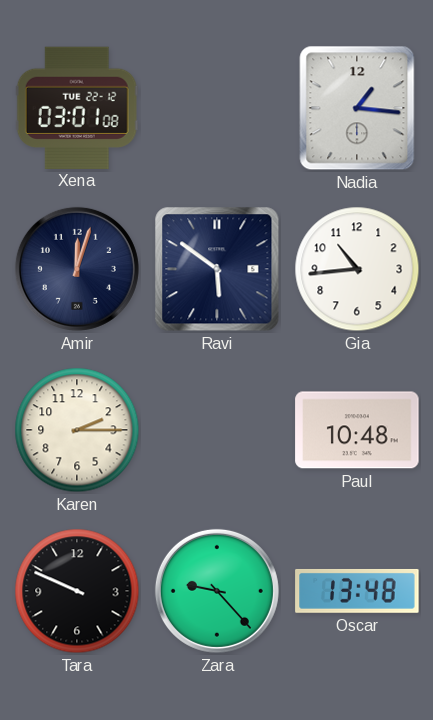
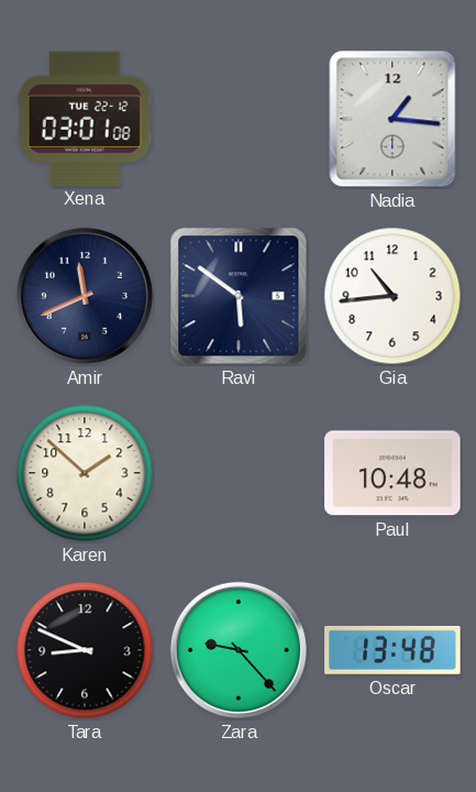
Amir: 12:03 -> 11:41
Karen: 2:15 -> 1:52
Tara: 9:49 -> 8:49
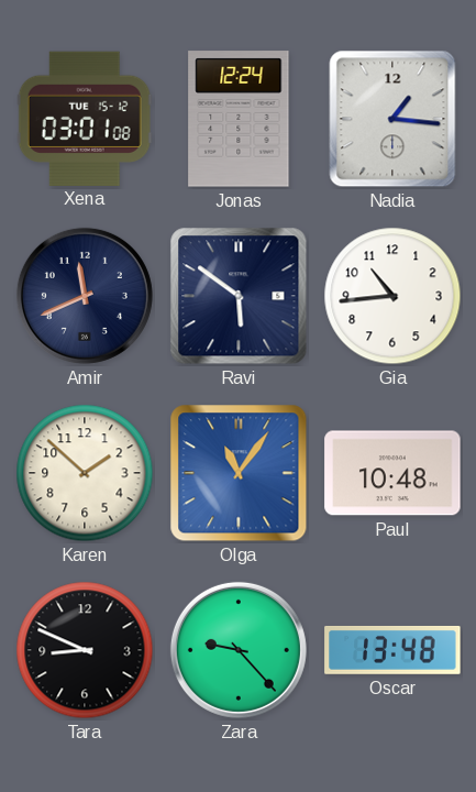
Xena date: TUE 22-12 -> TUE 15-12
Jonas: none -> 12:24
Olga: none -> 11:06
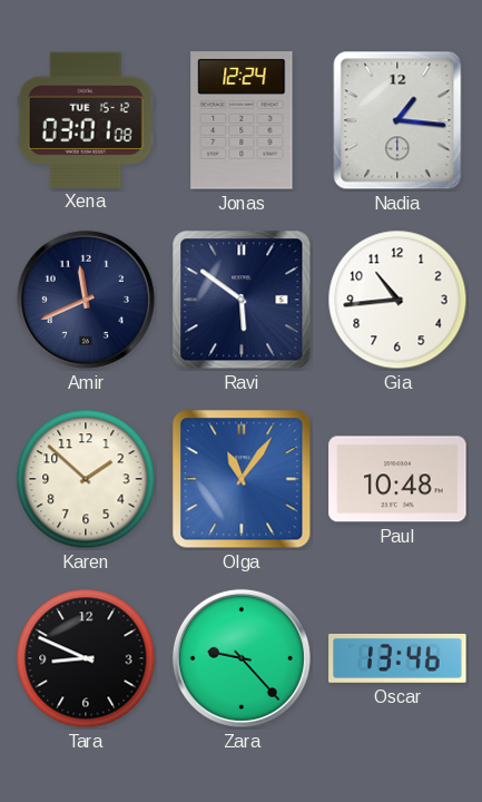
Oscar: 13:48 -> 13:46
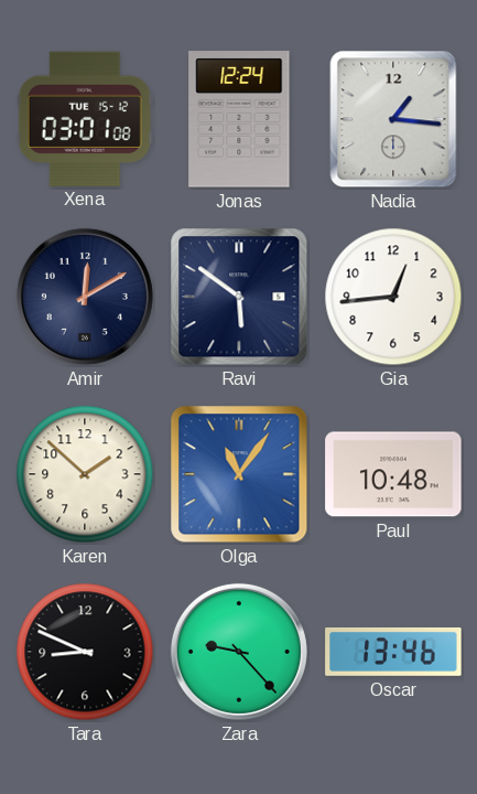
Amir: 11:41 -> 12:10
Gia: 10:44 -> 12:44
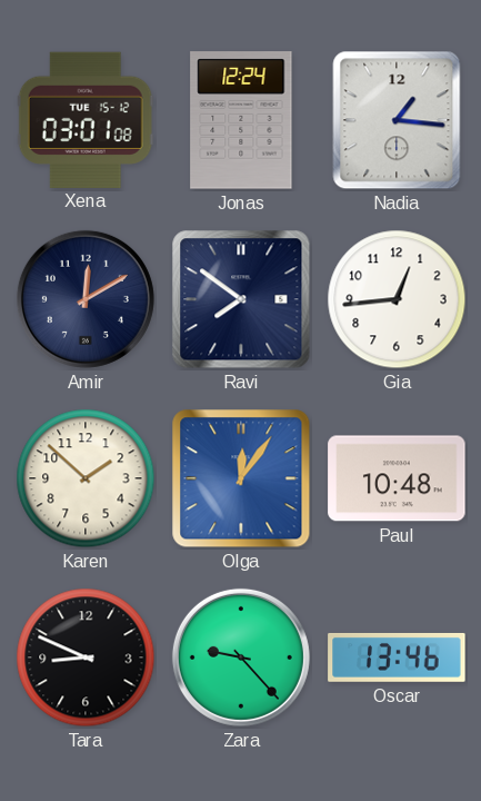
Ravi: 5:51 -> 7:51
Olga: 11:06 -> 12:06
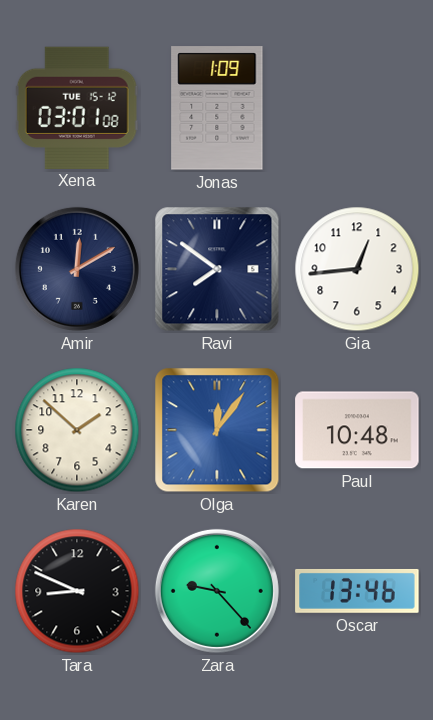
Jonas: 12:24 -> 1:09
Nadia: 1:16 -> none
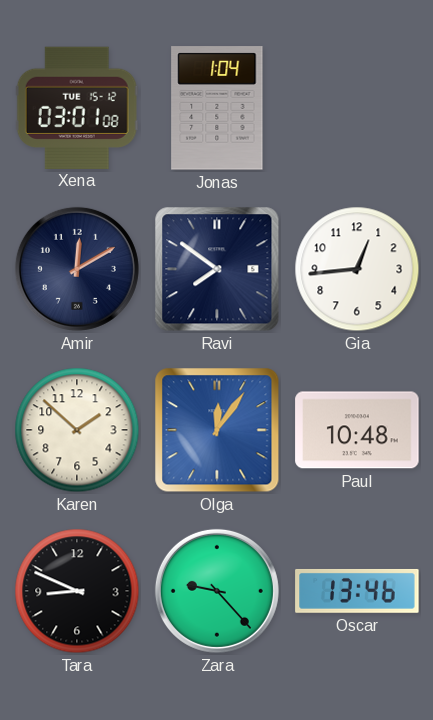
Jonas: 1:09 -> 1:04
